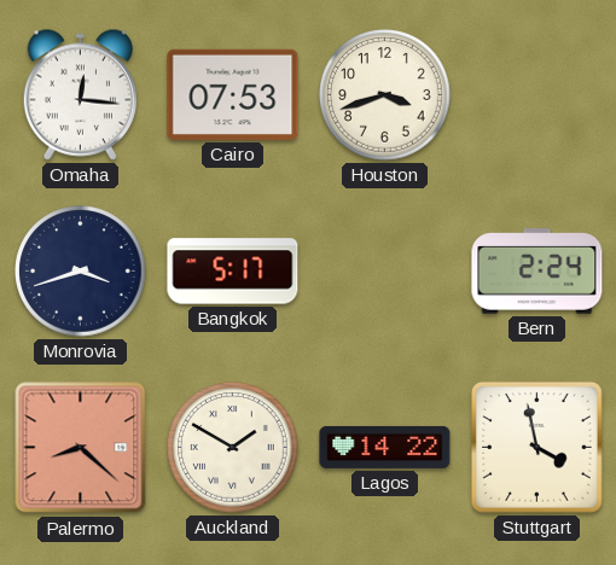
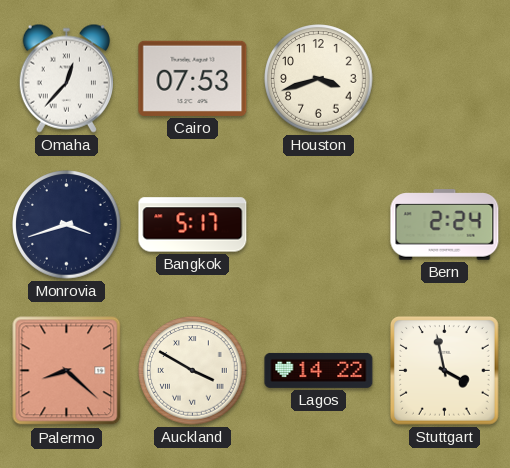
Omaha: 12:16 -> 12:37
Auckland: 1:50 -> 3:50
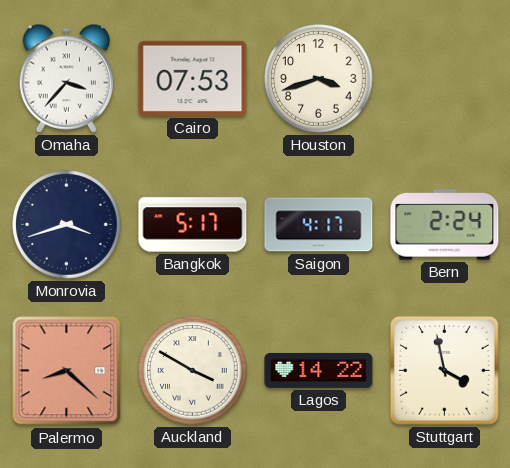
Omaha: 12:37 -> 3:37
Saigon: none -> 4:17
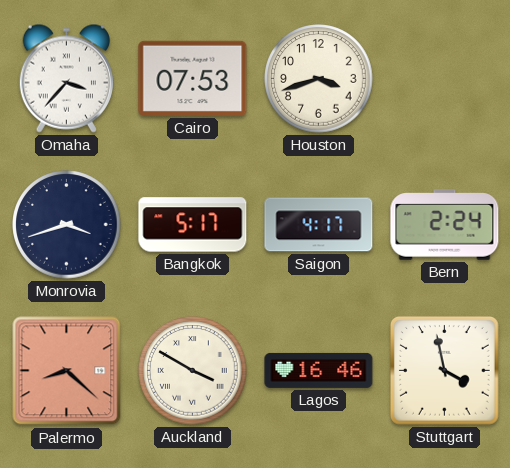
Lagos: 14:22 -> 16:46
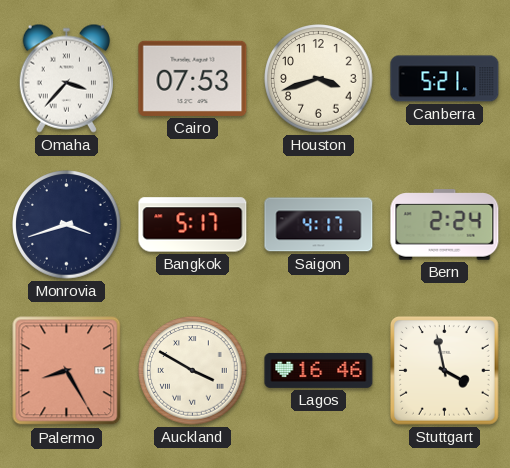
Canberra: none -> 5:21
Palermo: 8:22 -> 8:25
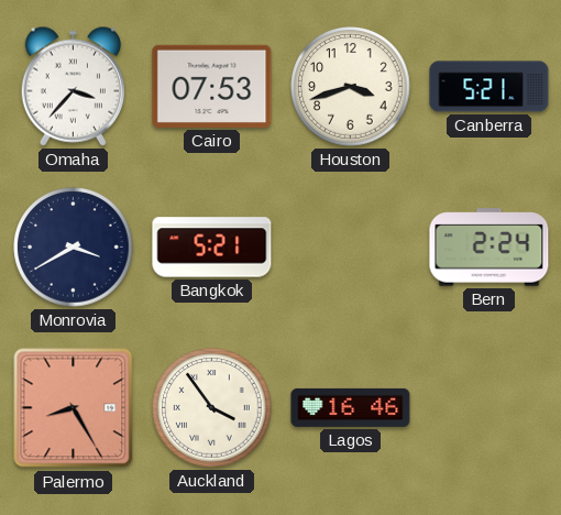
Monrovia: 3:42 -> 3:40
Bangkok: 5:17 -> 5:21
Saigon: 4:17 -> none
Auckland: 3:50 -> 3:54
Stuttgart: 3:58 -> none
